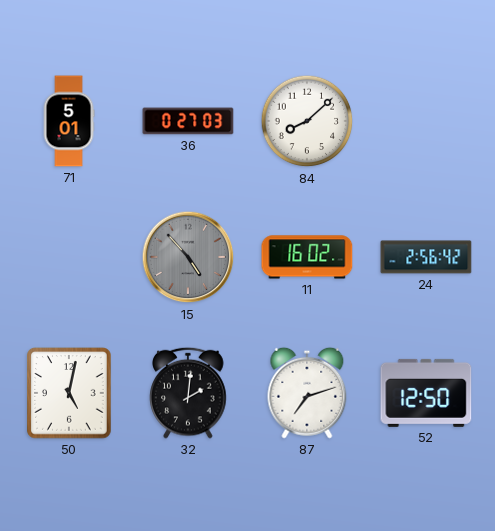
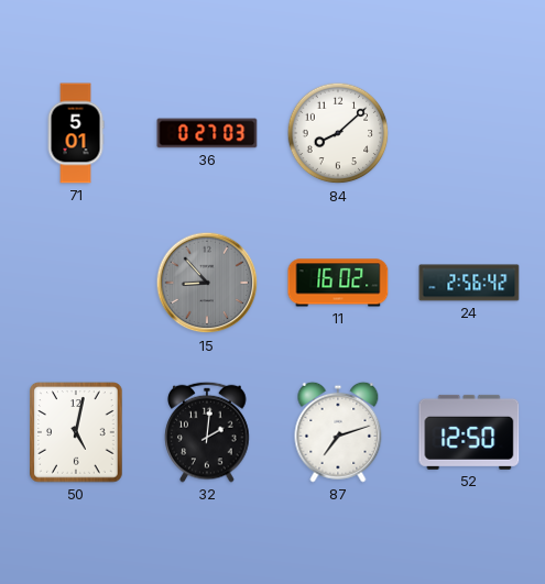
15: 4:53 -> 8:53
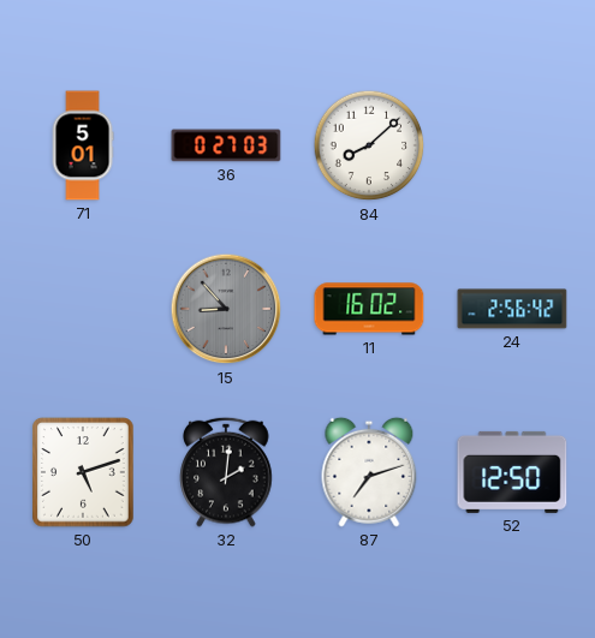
50: 5:02 -> 5:12
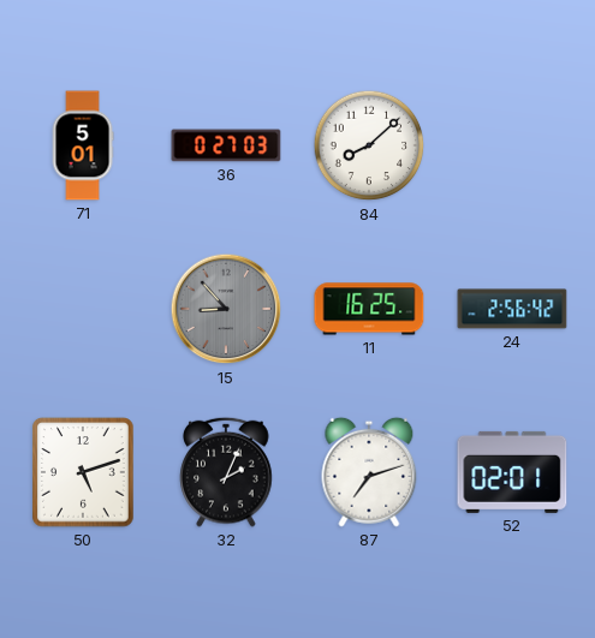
11: 16:02 -> 16:25
32: 2:01 -> 2:04
52: 12:50 -> 02:01
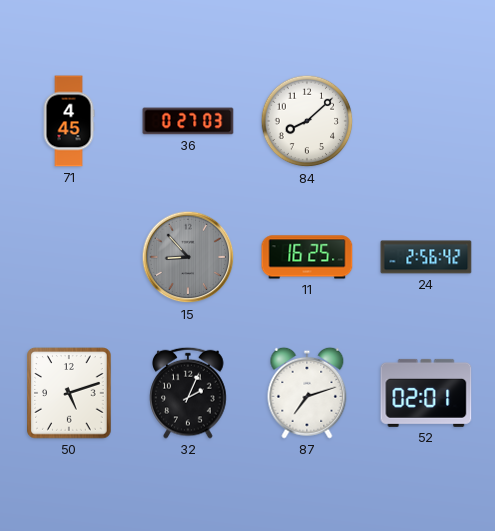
71: 5:01 -> 4:45
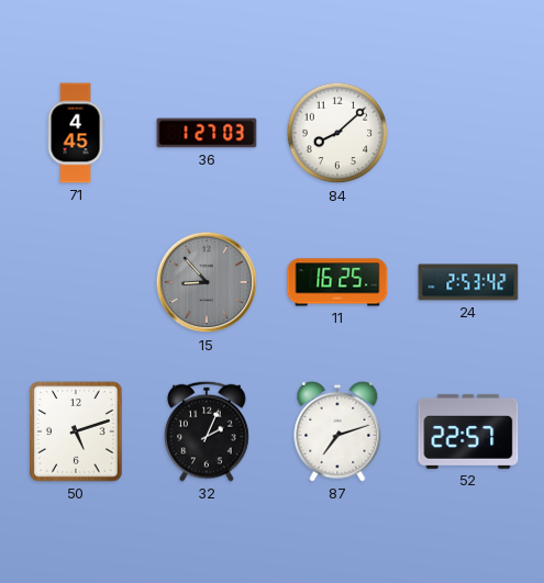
36: 0:27 -> 1:27
24: 2:56 -> 2:53
52: 02:01 -> 22:57
